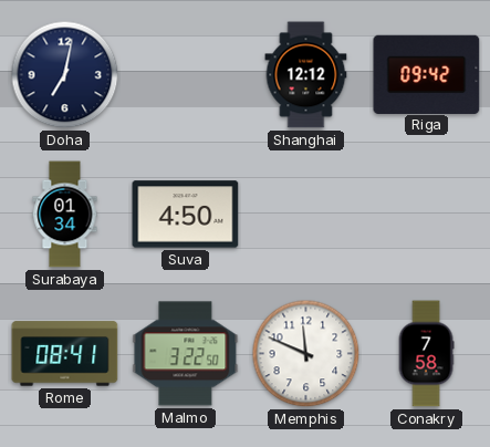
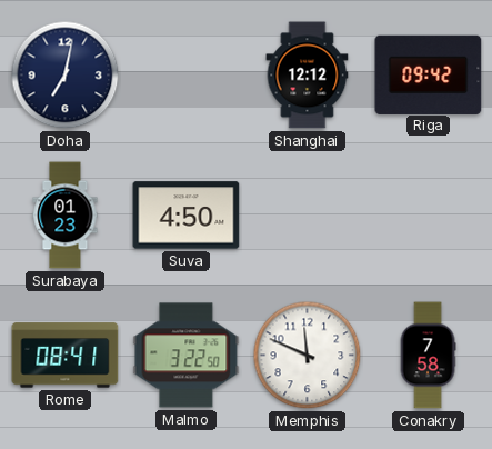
Surabaya: 01:34 -> 01:23
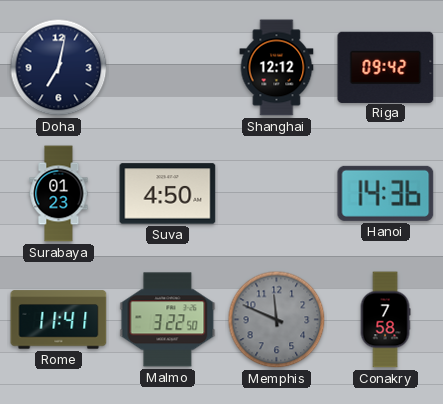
Hanoi: none -> 14:36
Rome: 08:41 -> 11:41
Memphis dial: white -> grey
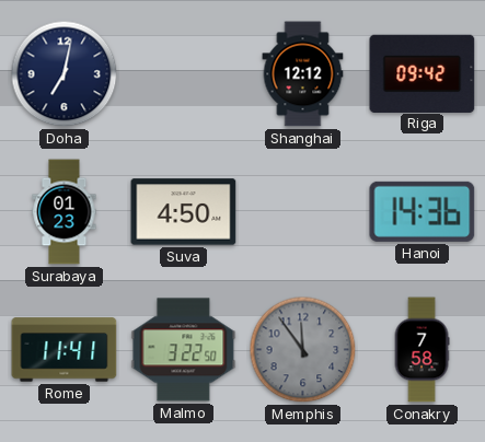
Memphis: 11:49 -> 11:54
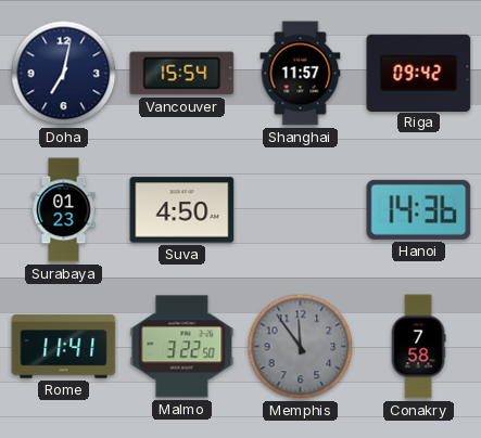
Vancouver: none -> 15:54
Shanghai: 12:12 -> 11:57
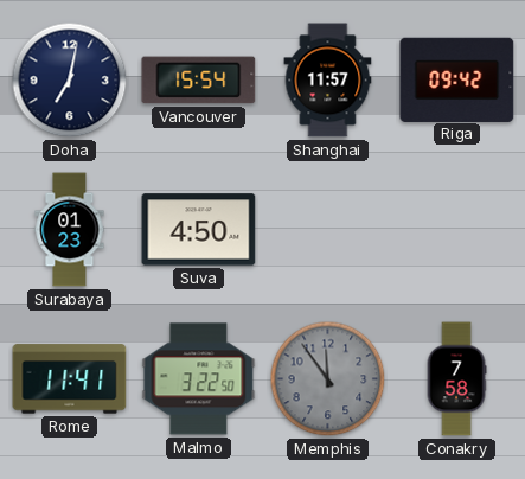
Hanoi: 14:36 -> none
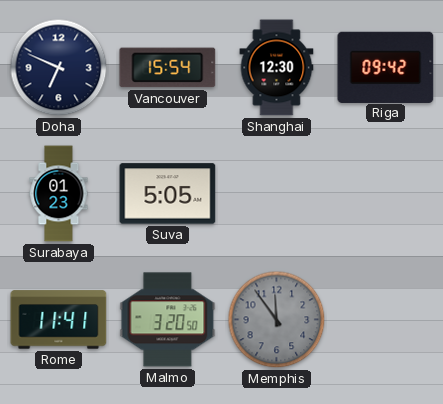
Doha: 7:02 -> 6:49
Shanghai: 11:57 -> 12:30
Suva: 4:50 -> 5:05
Malmo: 3:22 -> 3:20
Conakry: 7:58 -> none
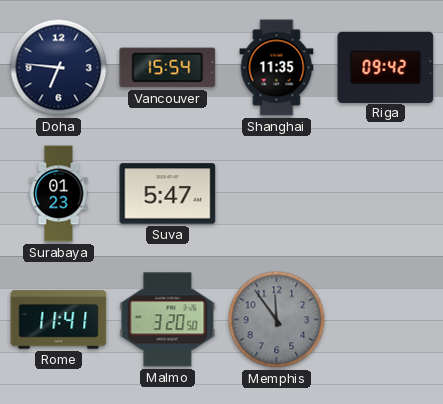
Doha: 6:49 -> 6:46
Shanghai: 12:30 -> 11:35
Suva: 5:05 -> 5:47
